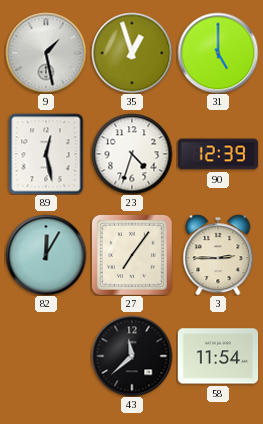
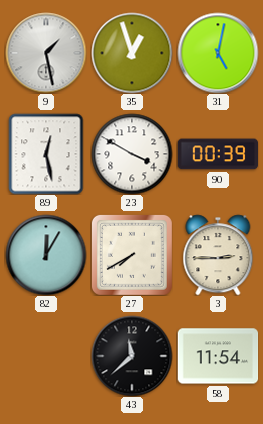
31: 5:00 -> 5:02
23: 4:33 -> 3:50
90: 12:39 -> 00:39
27: 7:06 -> 7:40
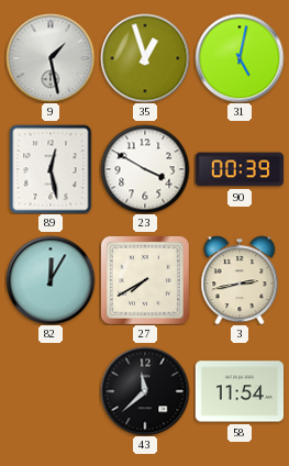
3: 2:45 -> 2:43
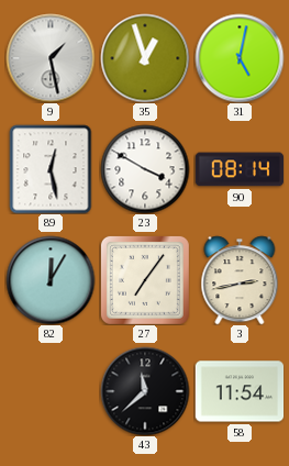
90: 00:39 -> 08:14
27: 7:40 -> 7:06
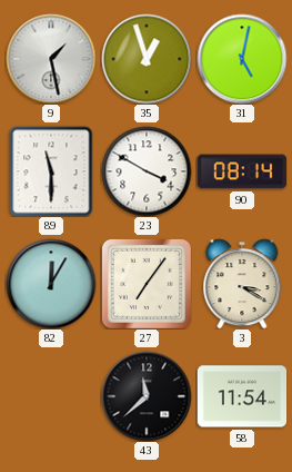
89: 12:28 -> 11:30
3: 2:43 -> 3:20
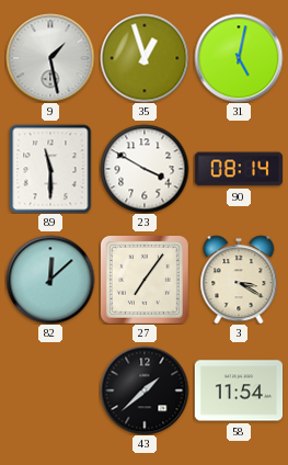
82: 12:05 -> 12:08
43: 11:38 -> 1:38
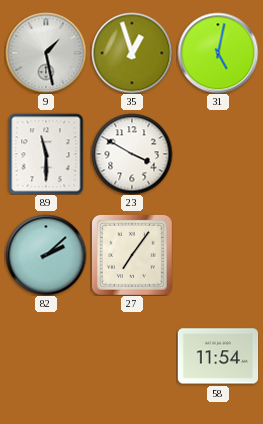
90: 08:14 -> none
82: 12:08 -> 2:08
3: 3:20 -> none
43: 1:38 -> none
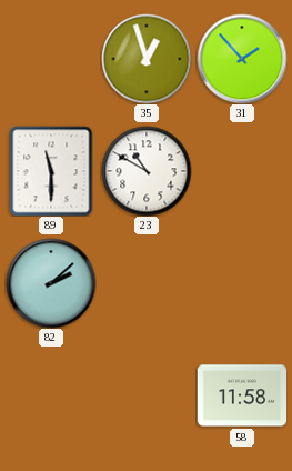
9: 1:28 -> none
31: 5:02 -> 1:53
23: 3:50 -> 10:50
27: 7:06 -> none
58: 11:54 -> 11:58
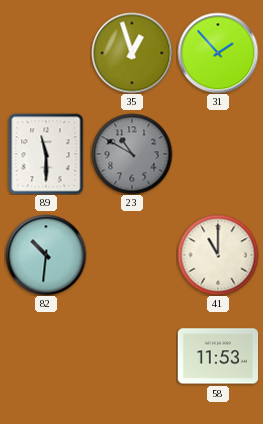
23 dial: white -> grey
82: 2:08 -> 10:31
41: none -> 11:00
58: 11:58 -> 11:53
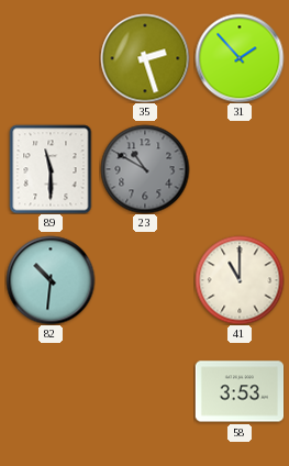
35: 12:57 -> 2:27
58: 11:53 -> 3:53
